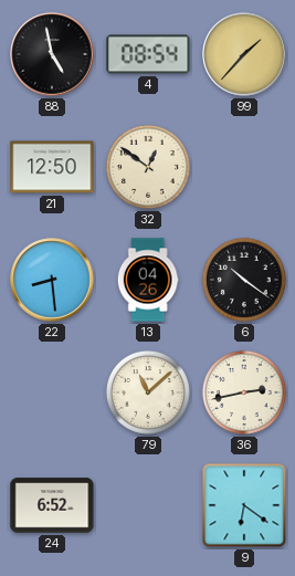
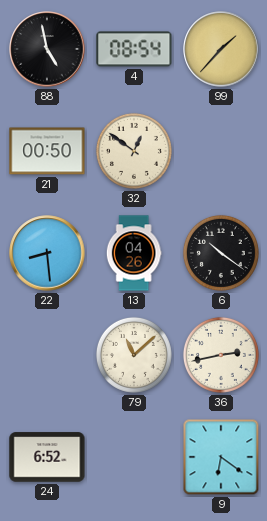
21: 12:50 -> 00:50
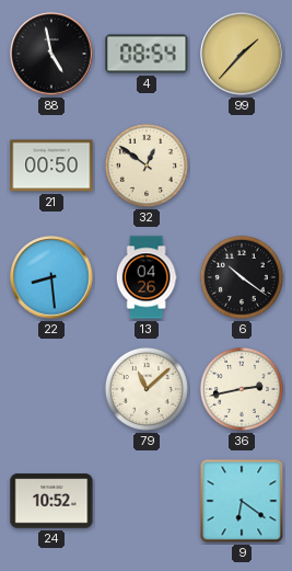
24: 6:52 -> 10:52
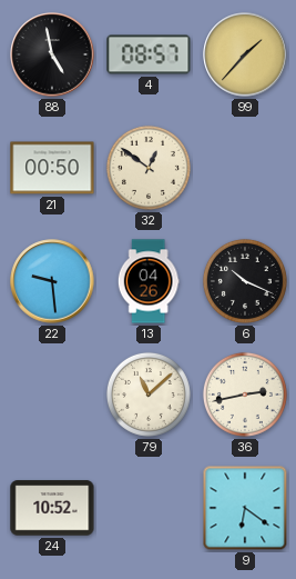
4: 08:54 -> 08:57
22: 8:29 -> 9:29
6: 10:21 -> 10:19
